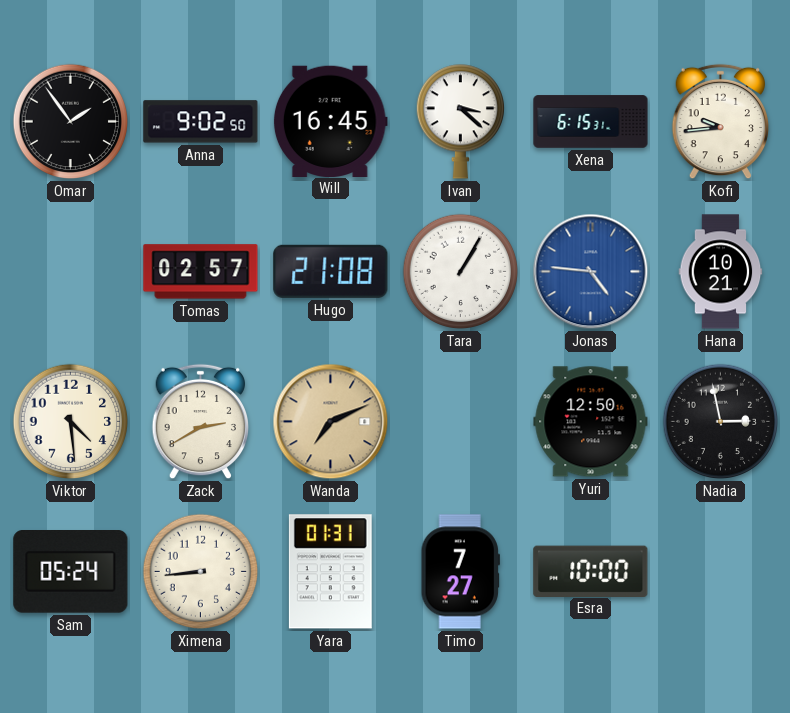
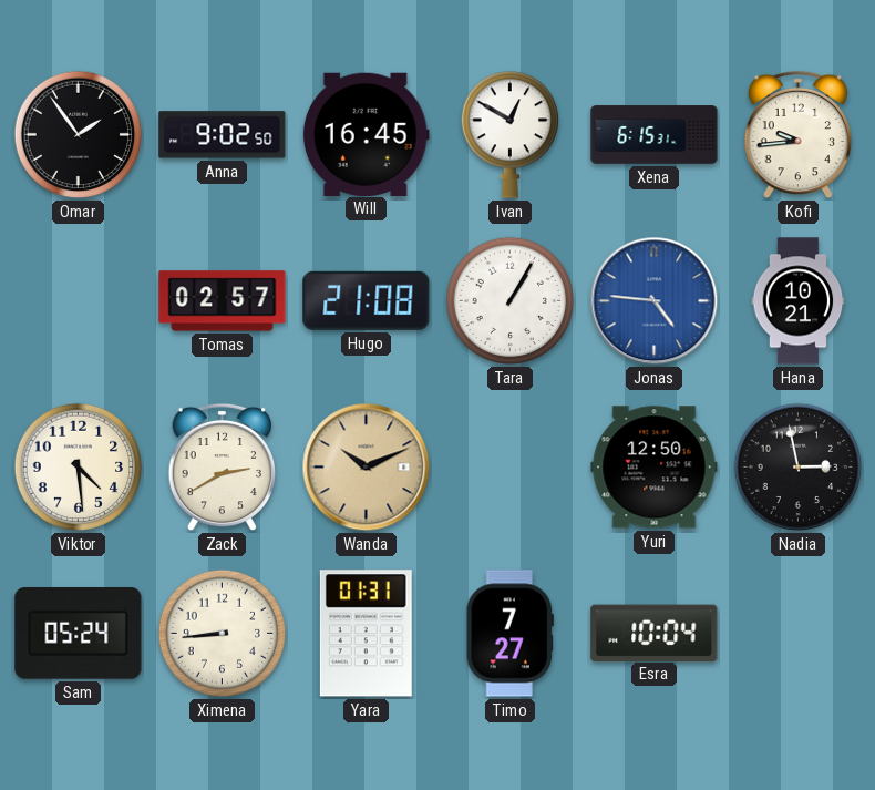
Ivan: 3:22 -> 12:50
Wanda: 7:11 -> 10:11
Esra: 10:00 -> 10:04
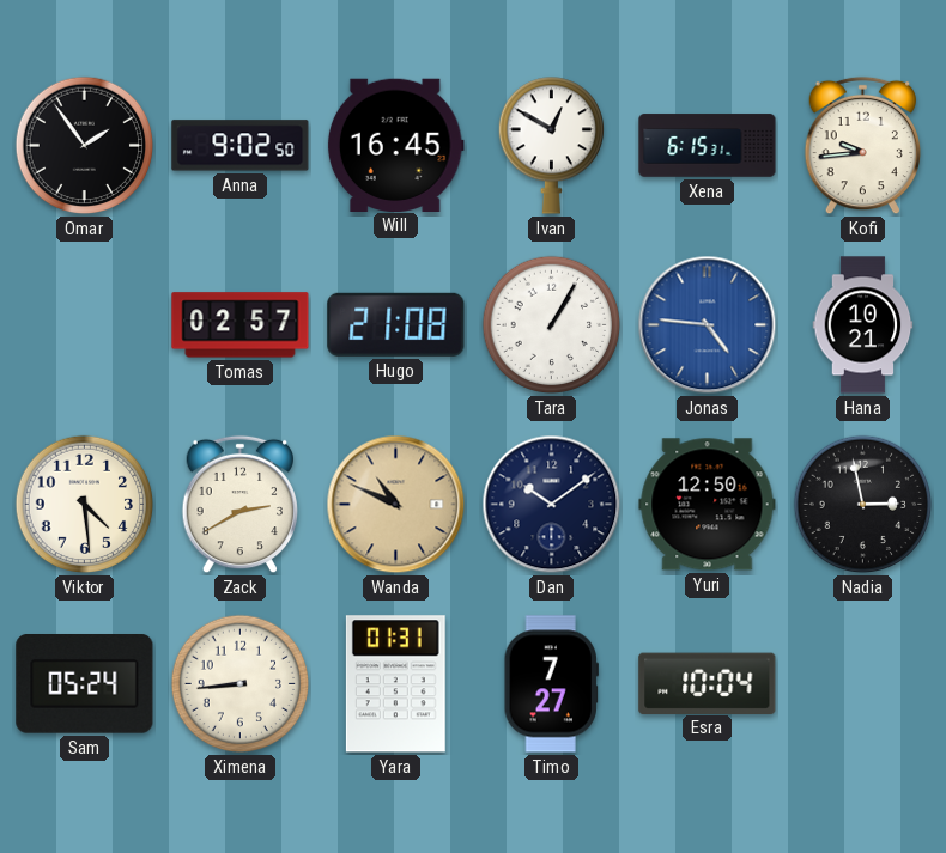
Wanda: 10:11 -> 10:49
Dan: none -> 10:09
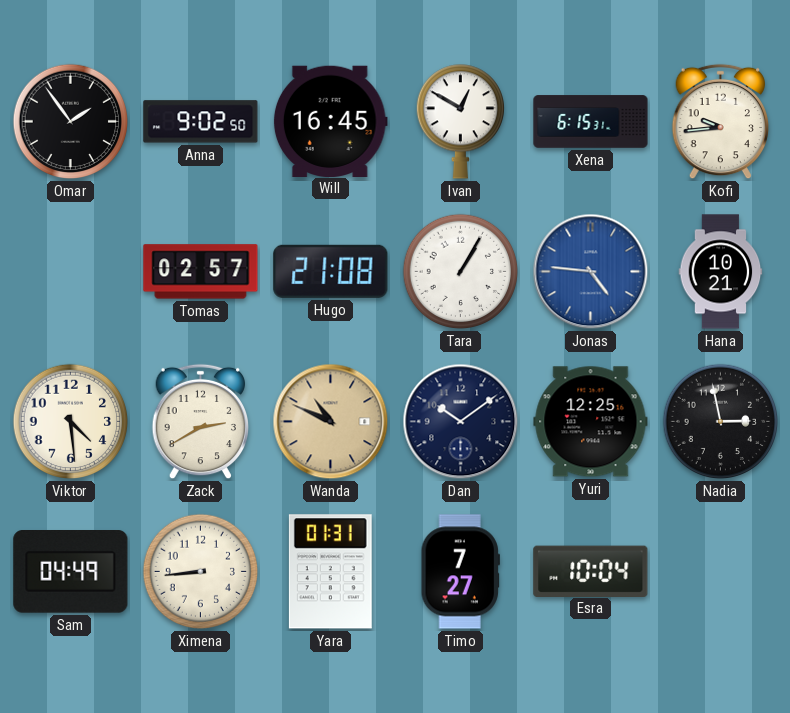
Yuri: 12:50 -> 12:25
Sam: 05:24 -> 04:49
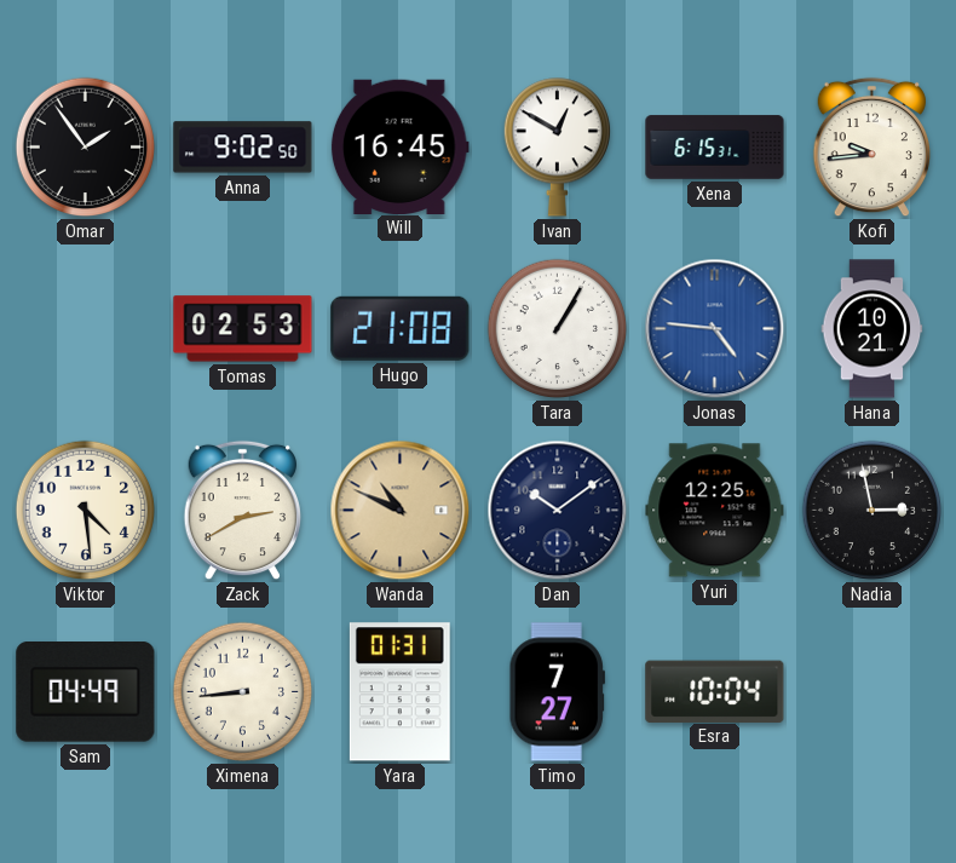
Tomas: 02:57 -> 02:53
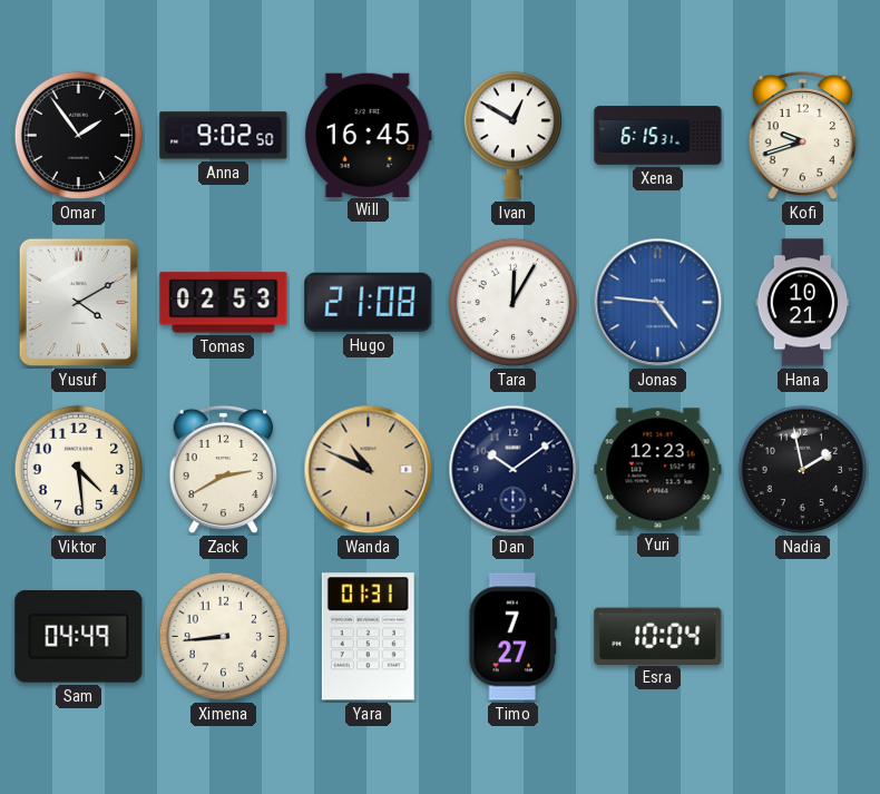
Kofi: 9:44 -> 9:42
Yusuf: none -> 4:10
Tara: 1:05 -> 12:05
Yuri: 12:25 -> 12:23
Nadia: 2:58 -> 1:58
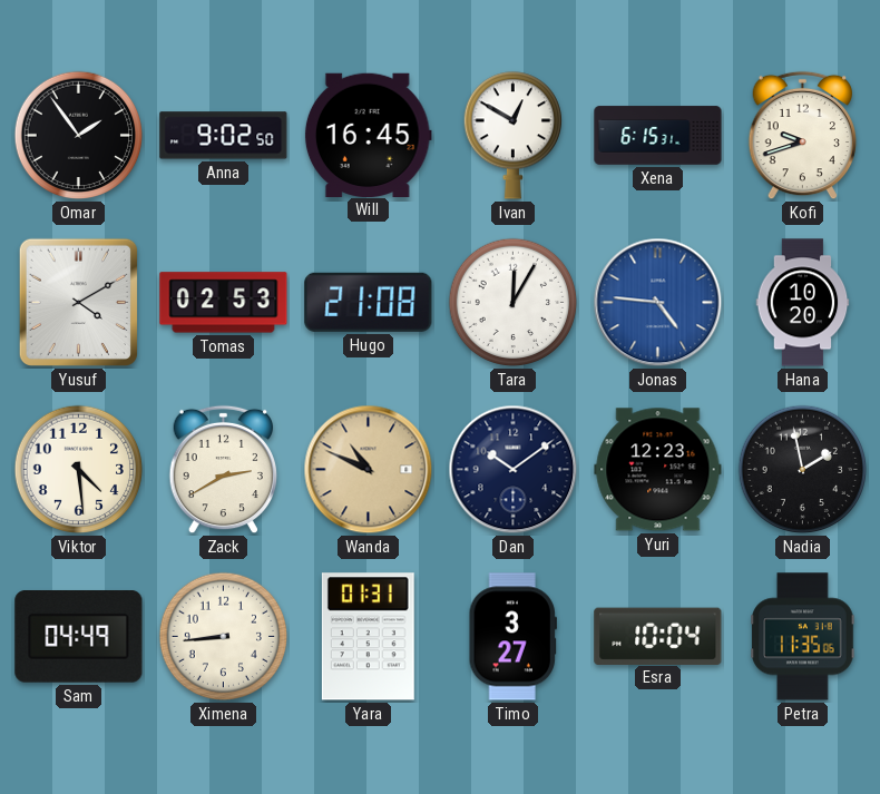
Hana: 10:21 -> 10:20
Timo: 7:27 -> 3:27
Petra: none -> 11:35
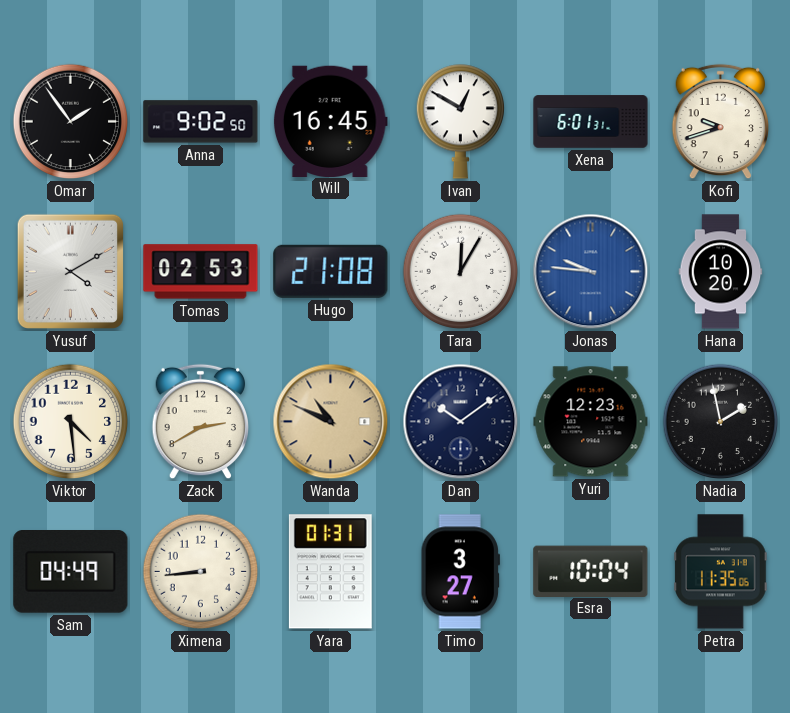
Xena: 6:15 -> 6:01
Jonas: 4:46 -> 9:46
